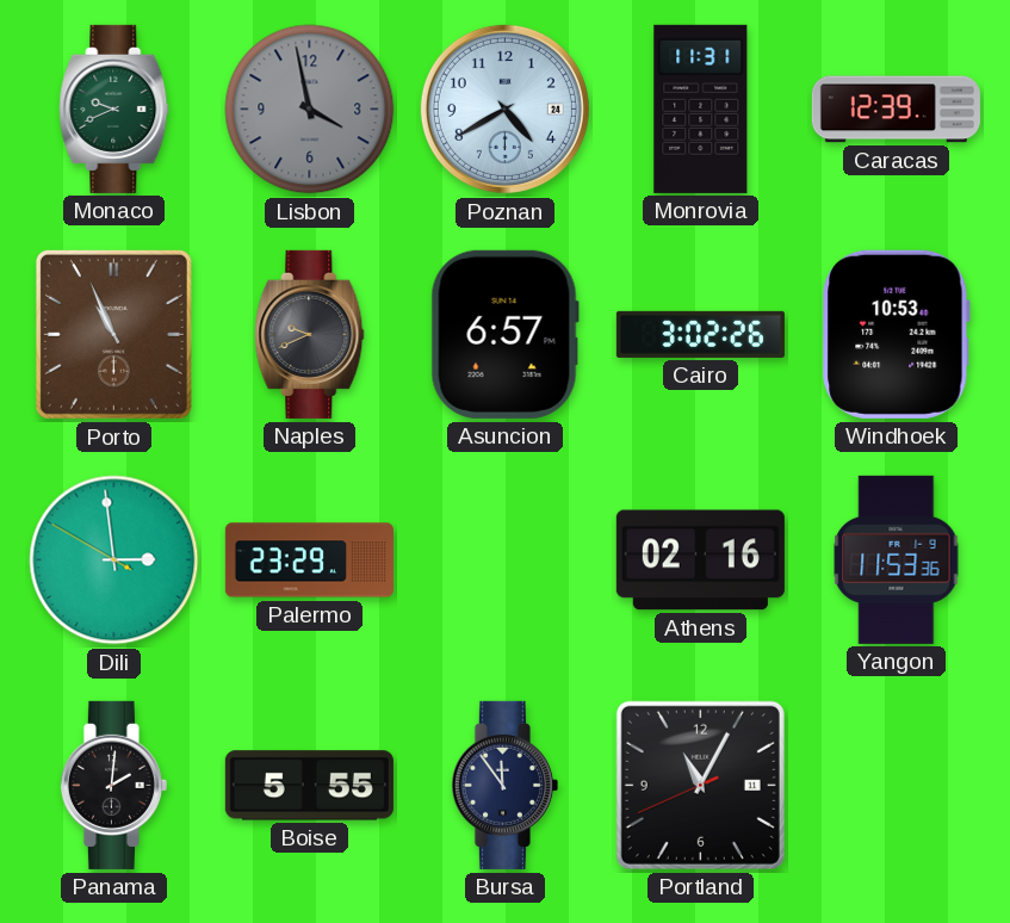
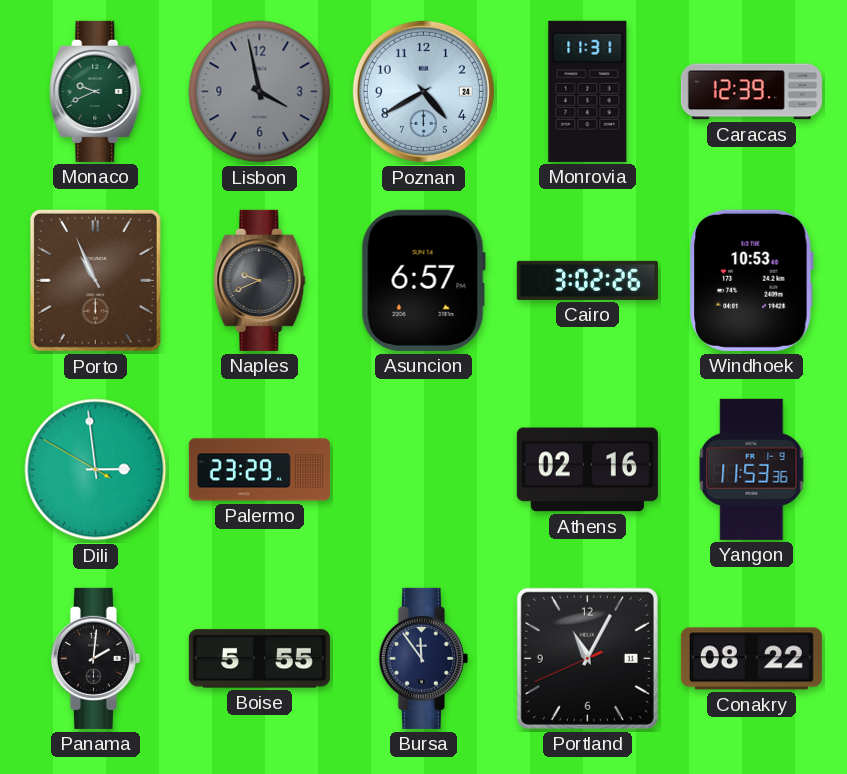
Conakry: none -> 08:22
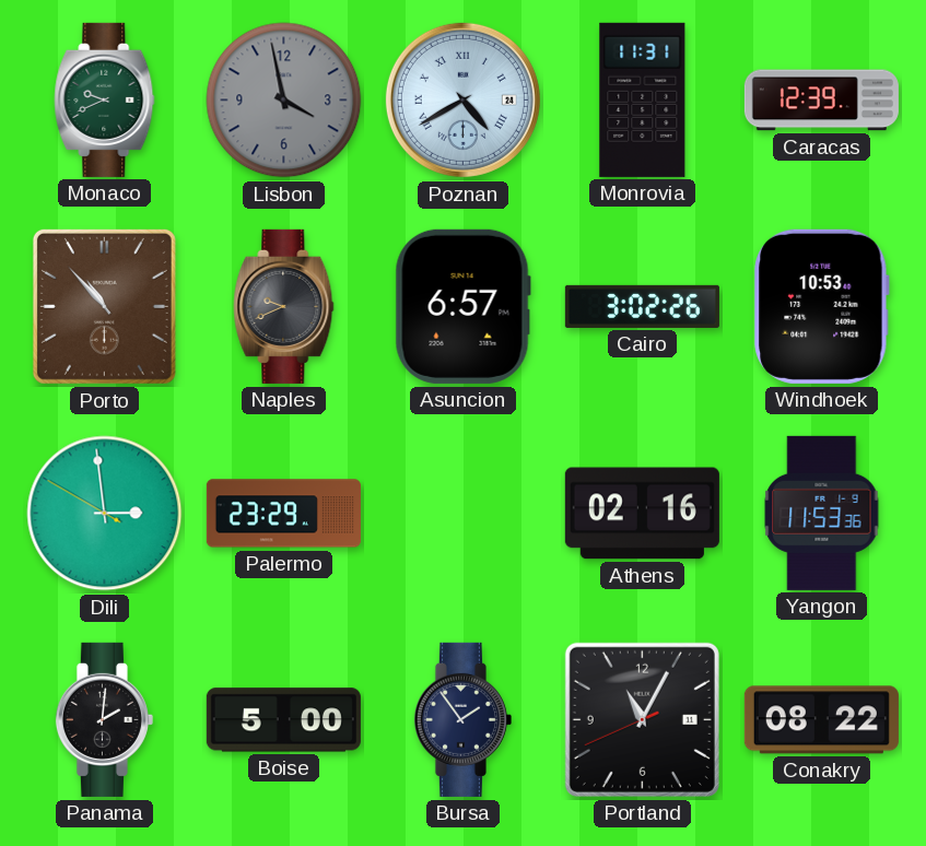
Poznan numerals: Arabic -> Roman
Porto: 10:56 -> 10:53
Boise: 5:55 -> 5:00
Bursa: 11:54 -> 1:54
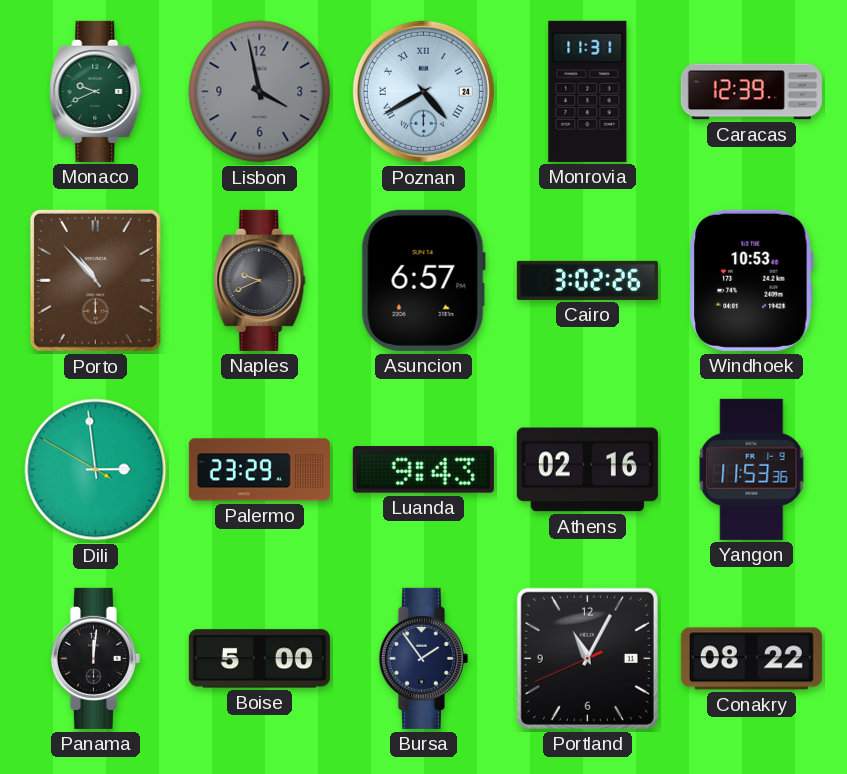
Luanda: none -> 9:43
Panama: 2:01 -> 12:01
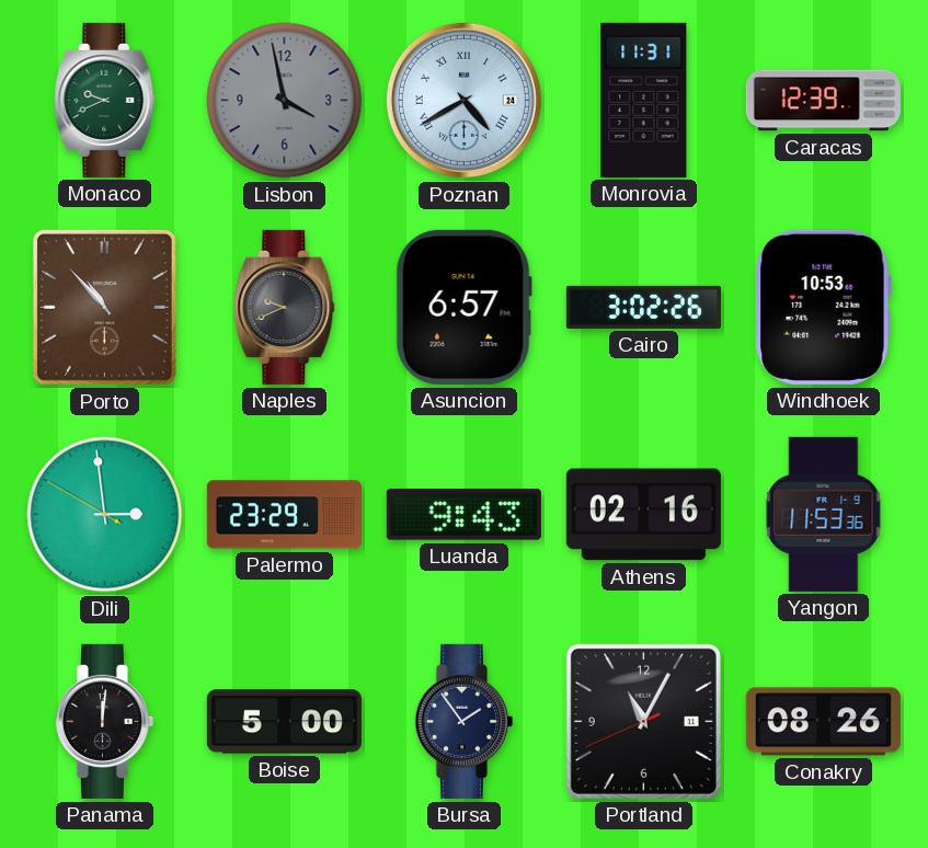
Conakry: 08:22 -> 08:26
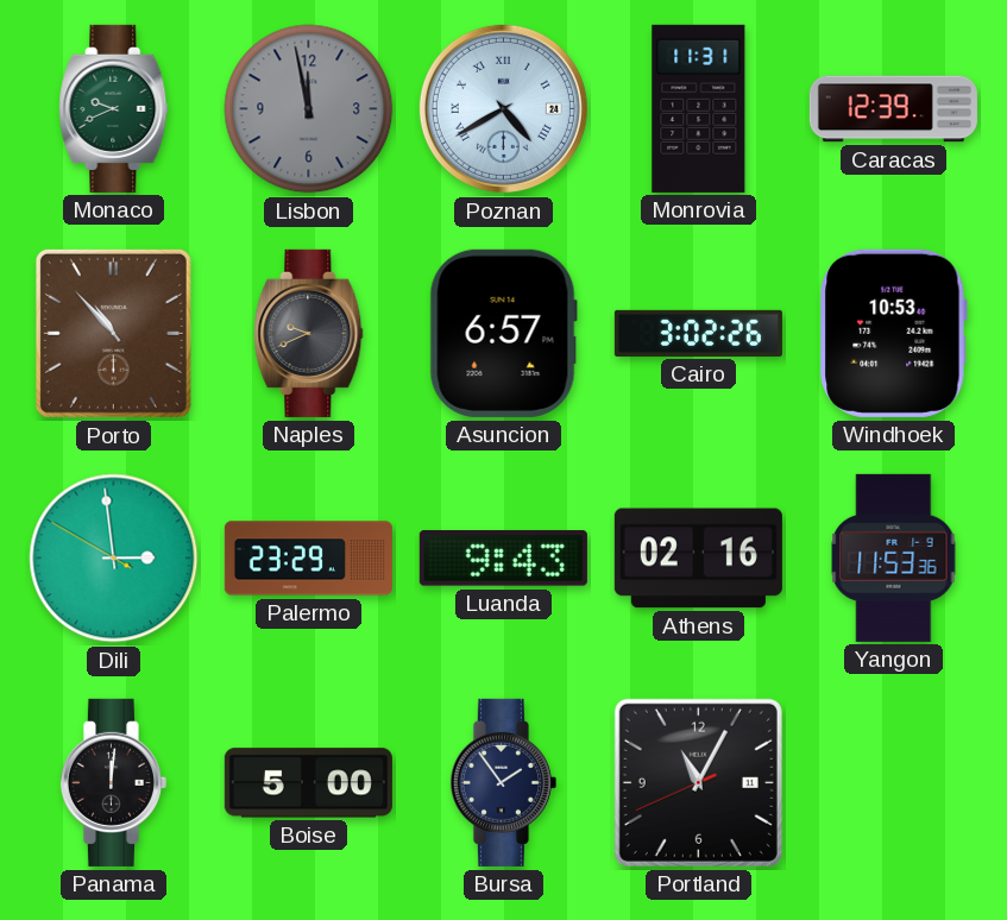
Lisbon: 3:58 -> 11:58
Conakry: 08:26 -> none
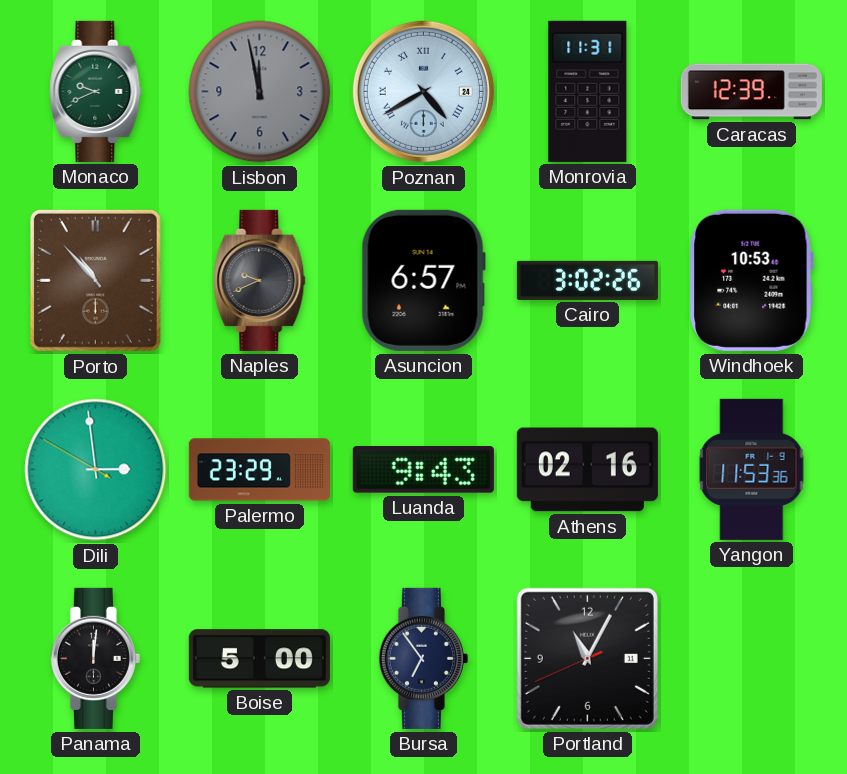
Bursa: 1:54 -> 6:54
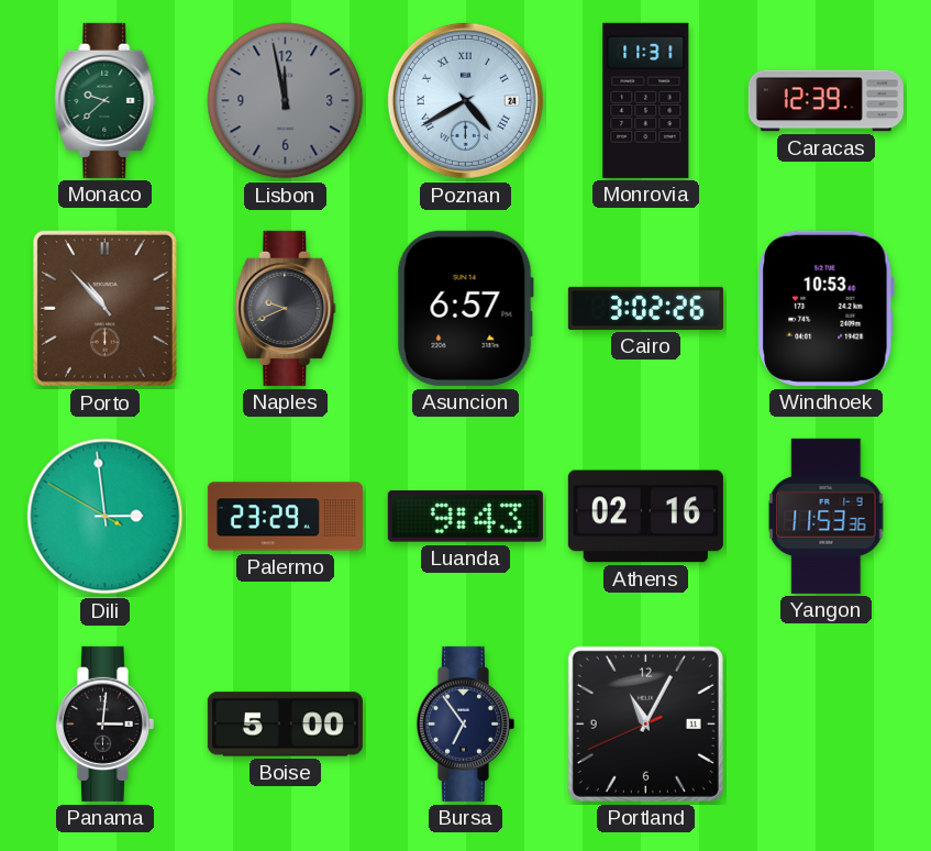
Monaco: 9:41 -> 9:38
Panama: 12:01 -> 3:01
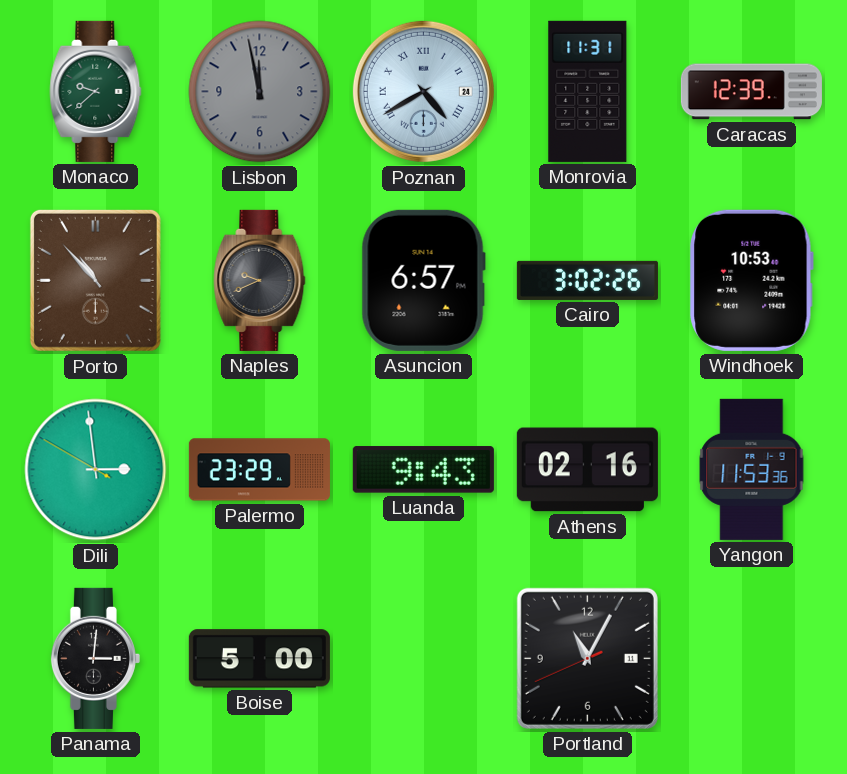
Bursa: 6:54 -> none
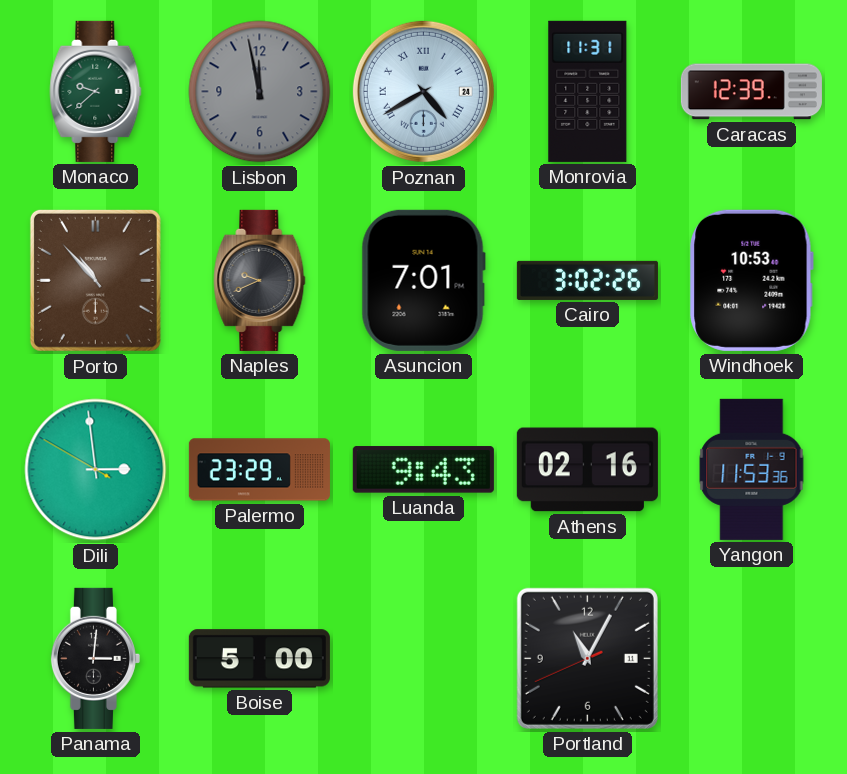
Asuncion: 6:57 -> 7:01
